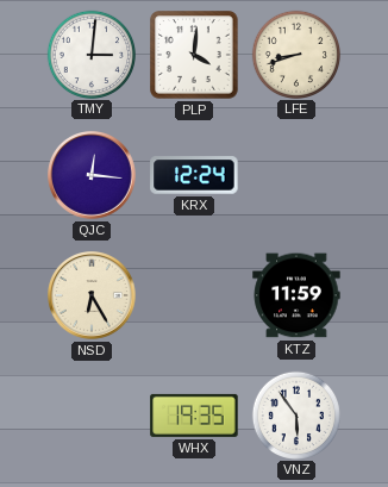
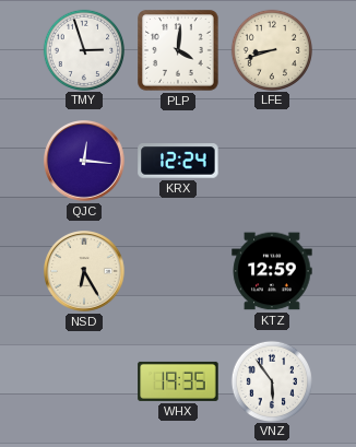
TMY: 3:01 -> 2:57
KTZ: 11:59 -> 12:59
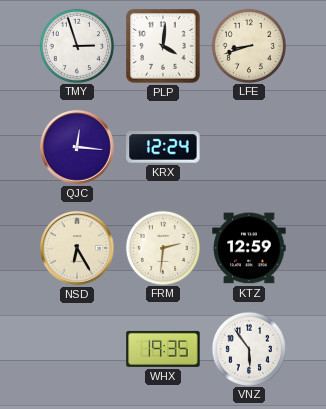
FRM: none -> 2:31
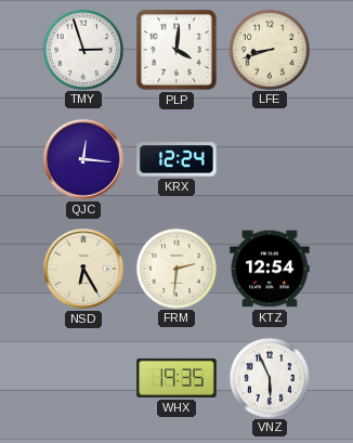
KTZ: 12:59 -> 12:54
VNZ: 5:54 -> 5:56
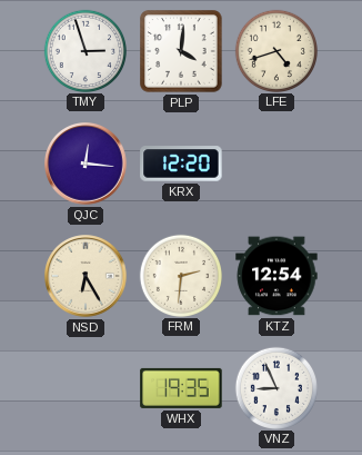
LFE: 8:42 -> 4:42
KRX: 12:24 -> 12:20
VNZ: 5:56 -> 8:56
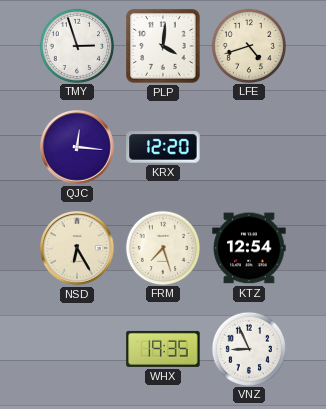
FRM: 2:31 -> 7:27
